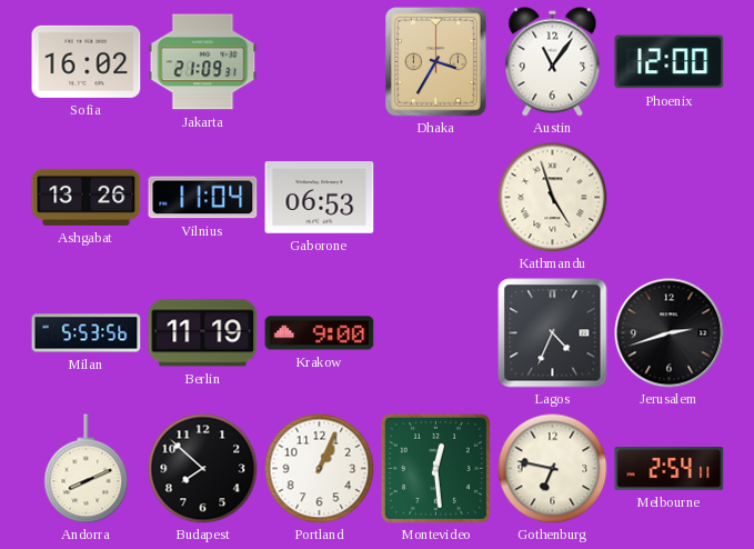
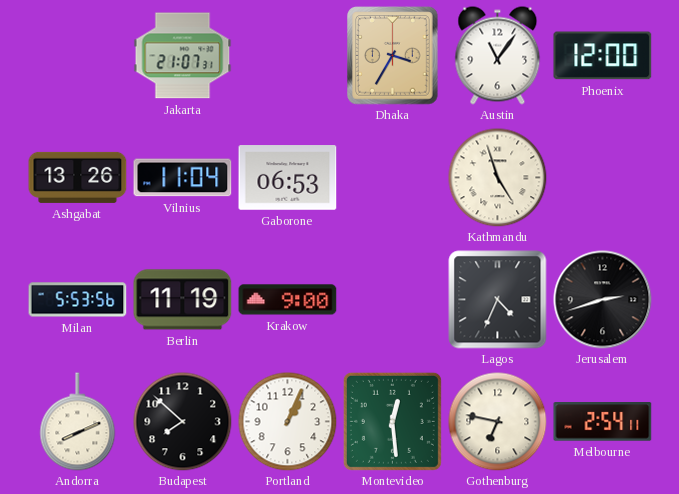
Sofia: 16:02 -> none
Jakarta: 21:09 -> 21:07
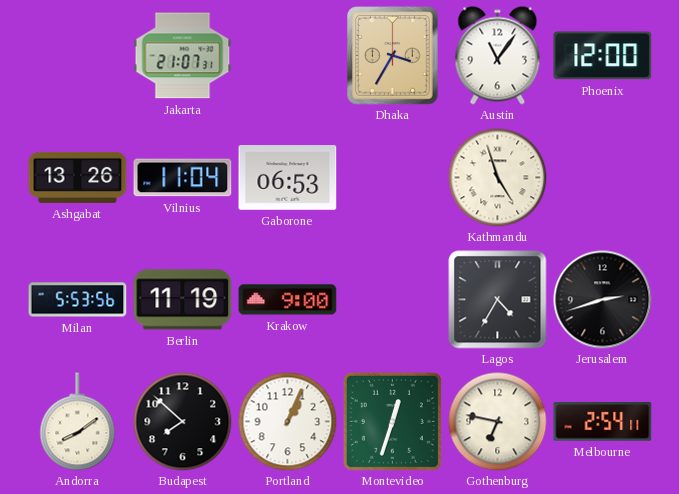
Lagos: 4:34 -> 4:35
Andorra: 8:11 -> 8:09
Montevideo: 12:29 -> 12:33
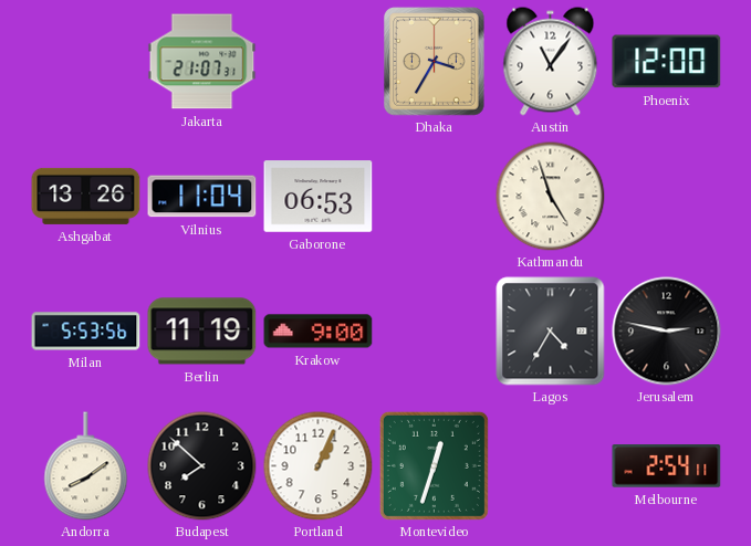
Jerusalem: 2:42 -> 2:47
Gothenburg: 6:47 -> none
